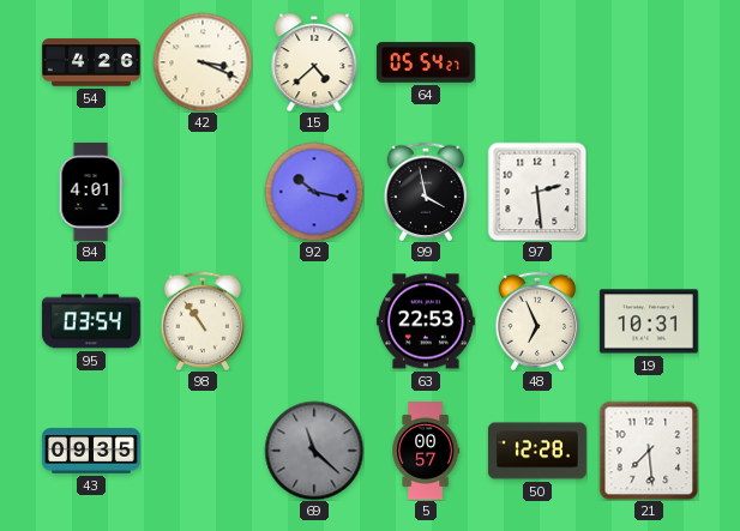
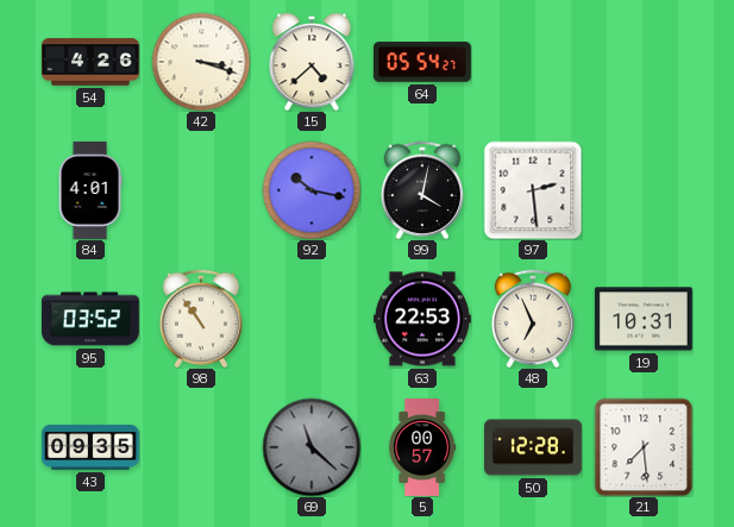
42: 3:19 -> 3:18
99: 3:58 -> 4:02
95: 03:54 -> 03:52
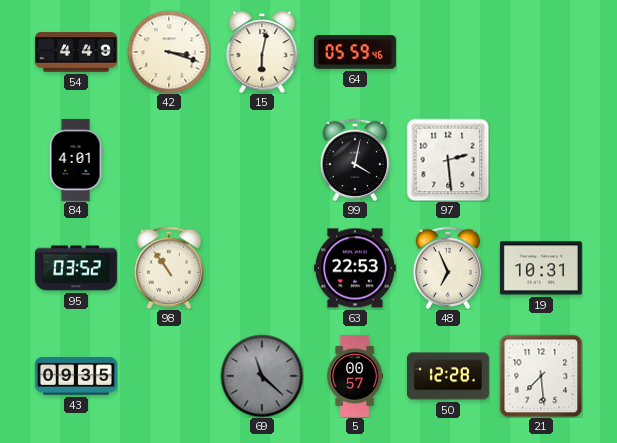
54: 4:26 -> 4:49
15: 4:38 -> 6:02
64: 05:54 -> 05:59
92: 10:17 -> none
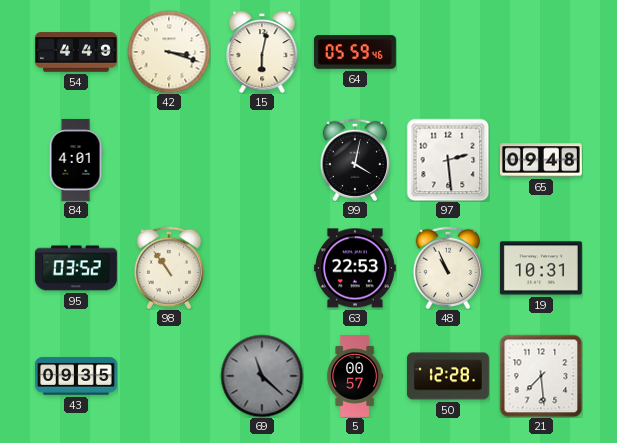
65: none -> 09:48
48: 6:56 -> 10:56
